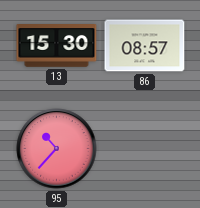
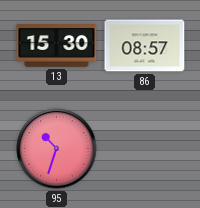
95: 10:37 -> 10:33
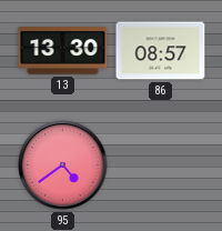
13: 15:30 -> 13:30
95: 10:33 -> 4:39
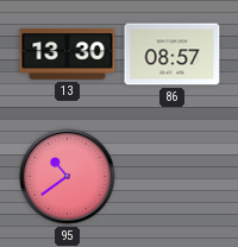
95: 4:39 -> 10:39
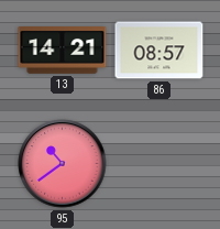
13: 13:30 -> 14:21
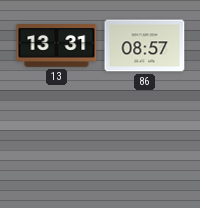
13: 14:21 -> 13:31
95: 10:39 -> none
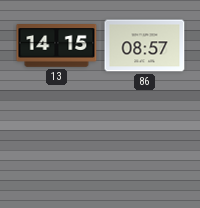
13: 13:31 -> 14:15
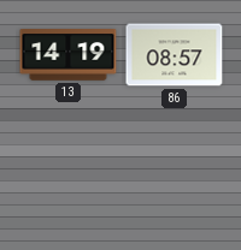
13: 14:15 -> 14:19
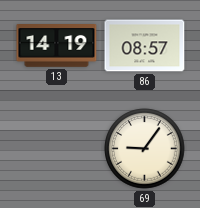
69: none -> 9:06
